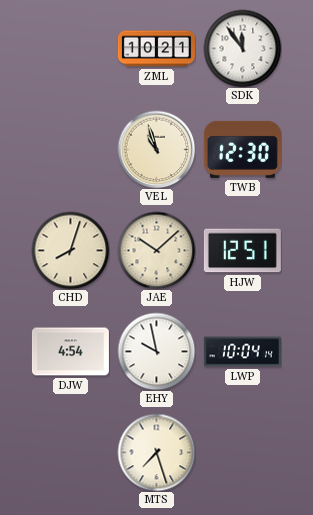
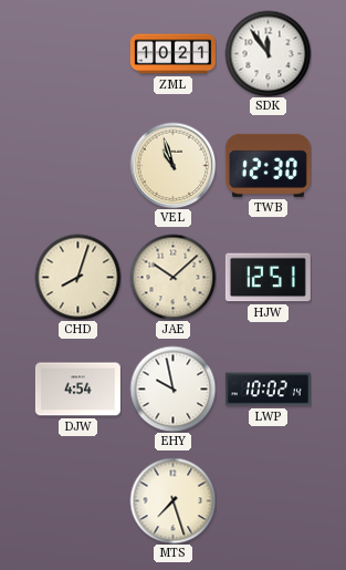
LWP: 10:04 -> 10:02
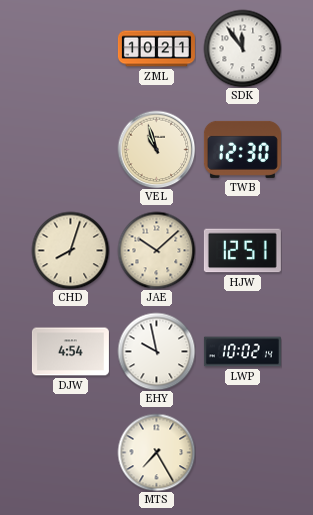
MTS: 7:27 -> 7:25
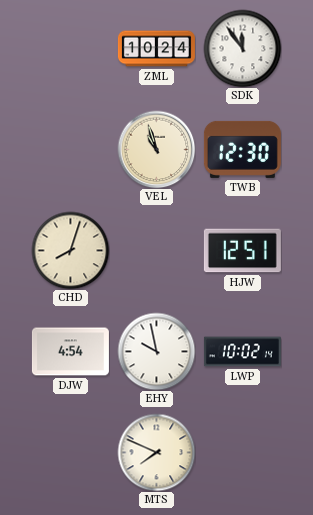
ZML: 10:21 -> 10:24
JAE: 10:08 -> none
MTS: 7:25 -> 7:49
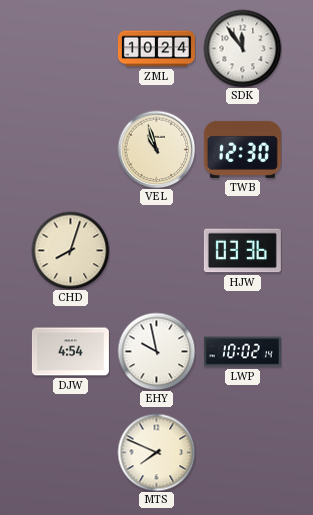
HJW: 12:51 -> 03:36
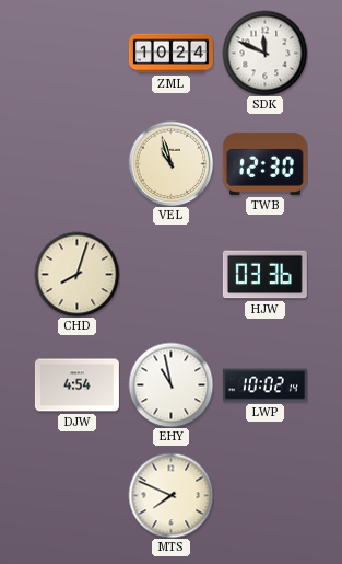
SDK: 11:54 -> 11:49
EHY: 9:58 -> 10:58
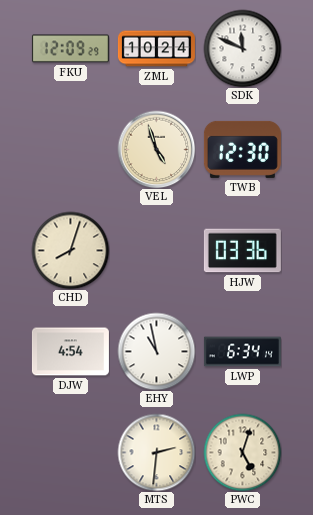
FKU: none -> 12:09
VEL: 10:57 -> 4:57
LWP: 10:02 -> 6:34
MTS: 7:49 -> 2:31
PWC: none -> 5:03
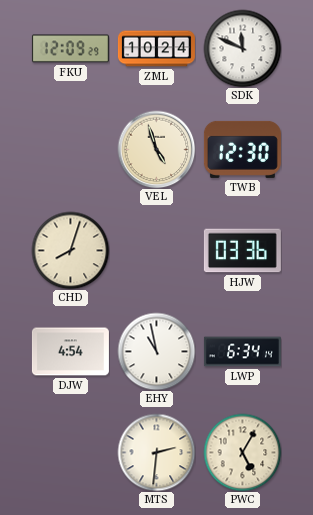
PWC: 5:03 -> 5:05
